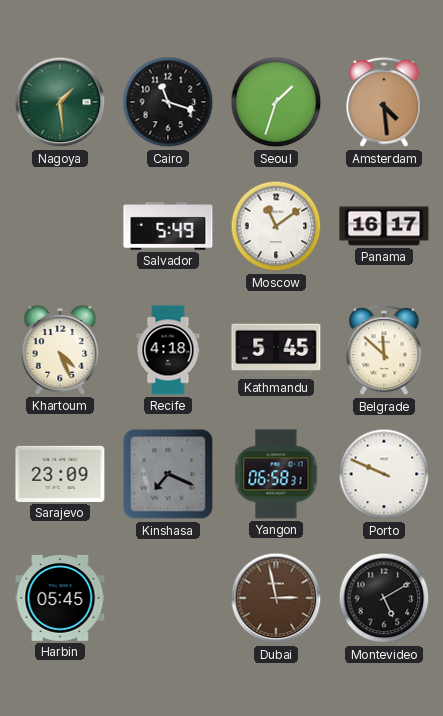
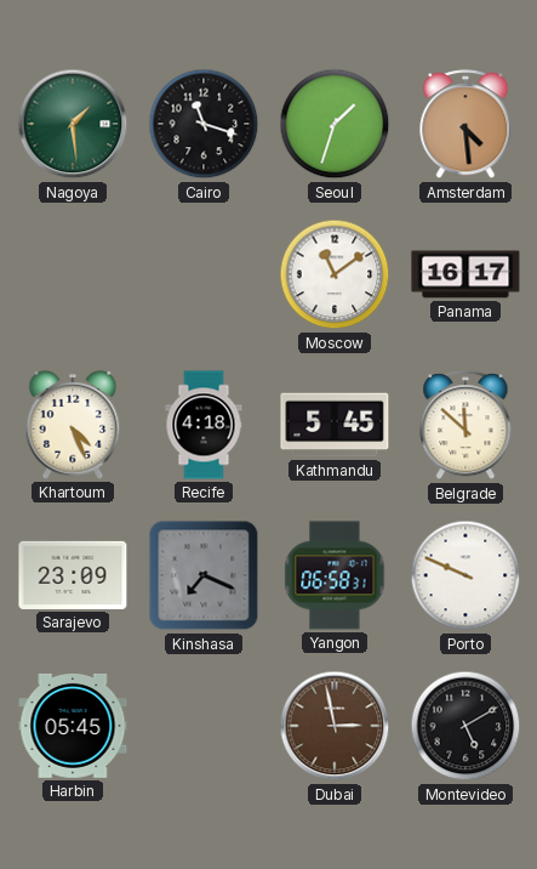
Salvador: 5:49 -> none
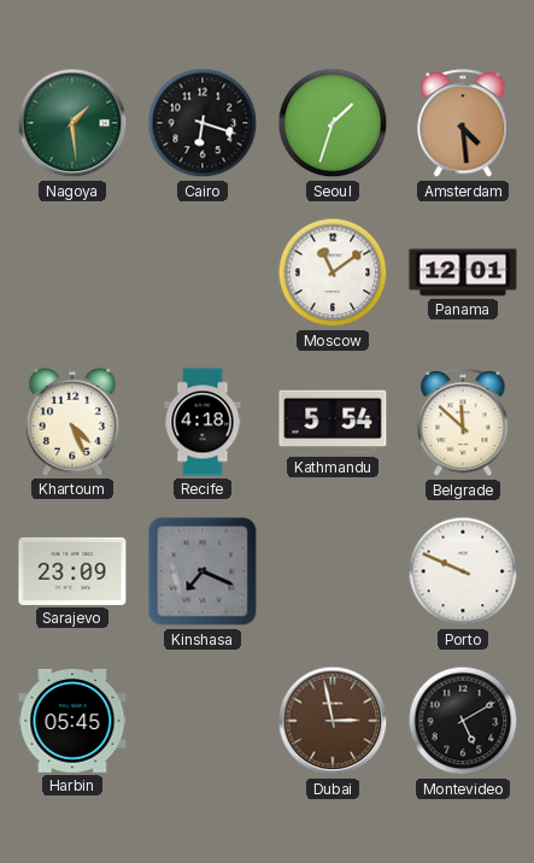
Cairo: 11:18 -> 6:18
Panama: 16:17 -> 12:01
Kathmandu: 5:45 -> 5:54
Yangon: 06:58 -> none
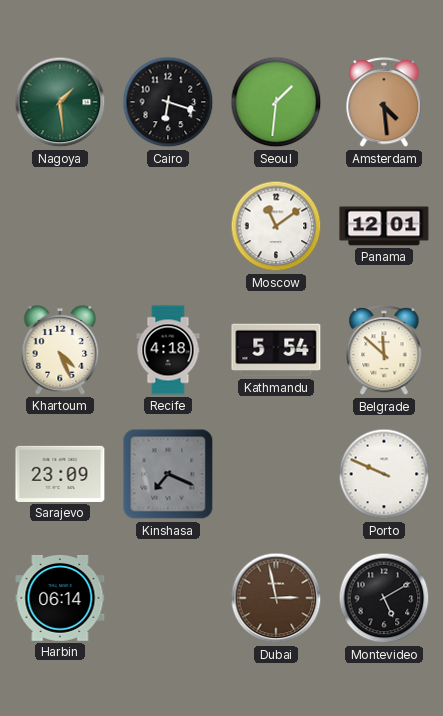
Seoul: 1:33 -> 1:31
Harbin: 05:45 -> 06:14
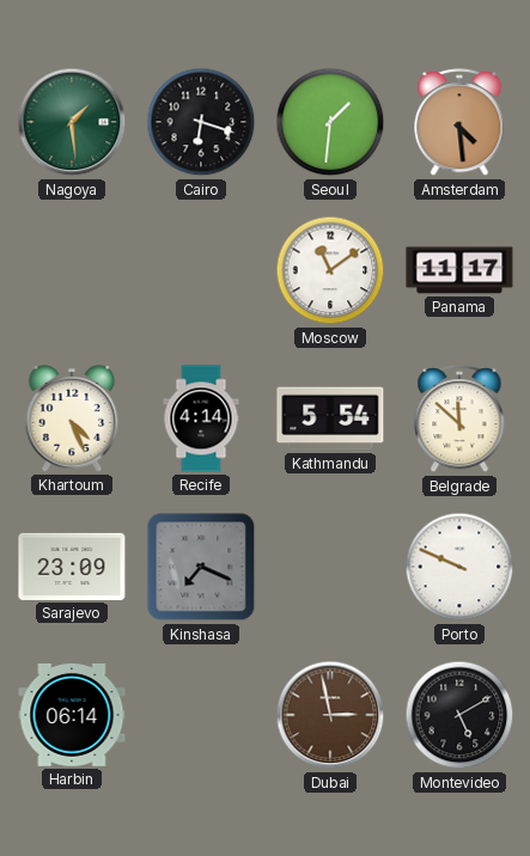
Panama: 12:01 -> 11:17
Recife: 4:18 -> 4:14
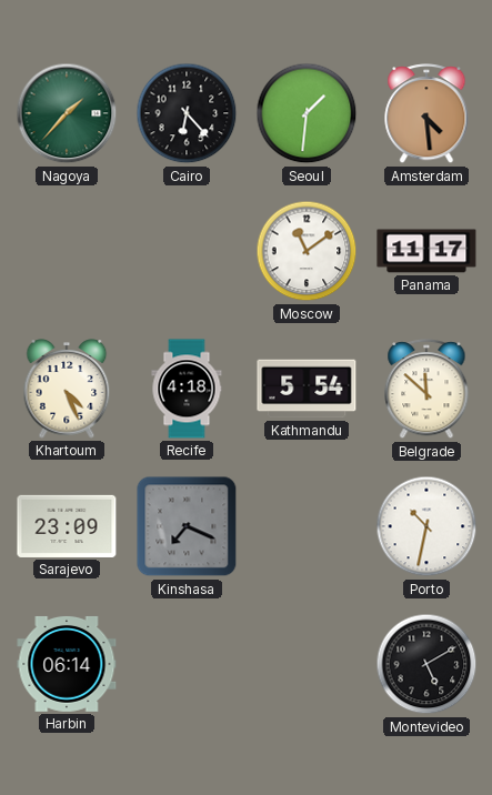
Nagoya: 1:29 -> 1:37
Cairo: 6:18 -> 6:23
Recife: 4:14 -> 4:18
Porto: 9:49 -> 10:32
Dubai: 2:58 -> none
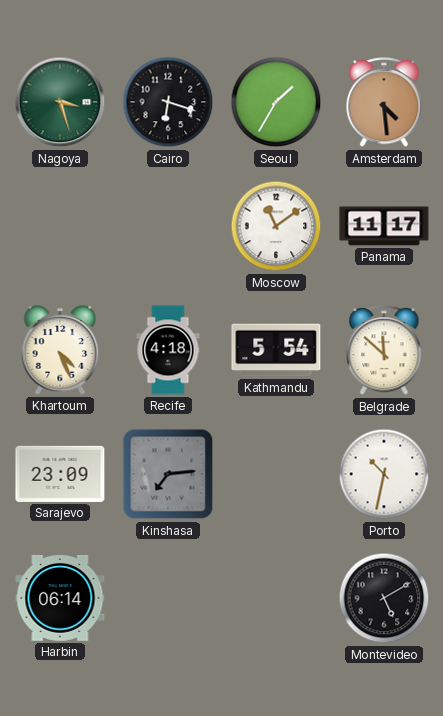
Nagoya: 1:37 -> 3:27
Cairo: 6:23 -> 6:18
Seoul: 1:31 -> 1:35
Kinshasa: 7:19 -> 7:14
